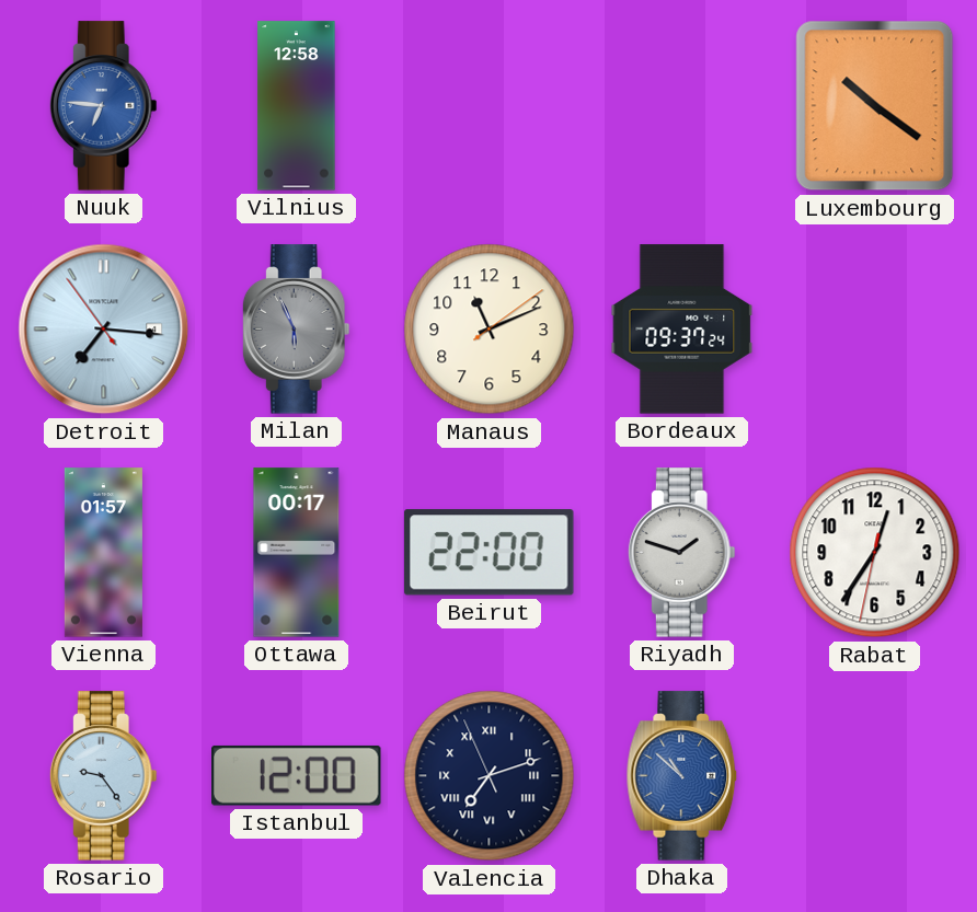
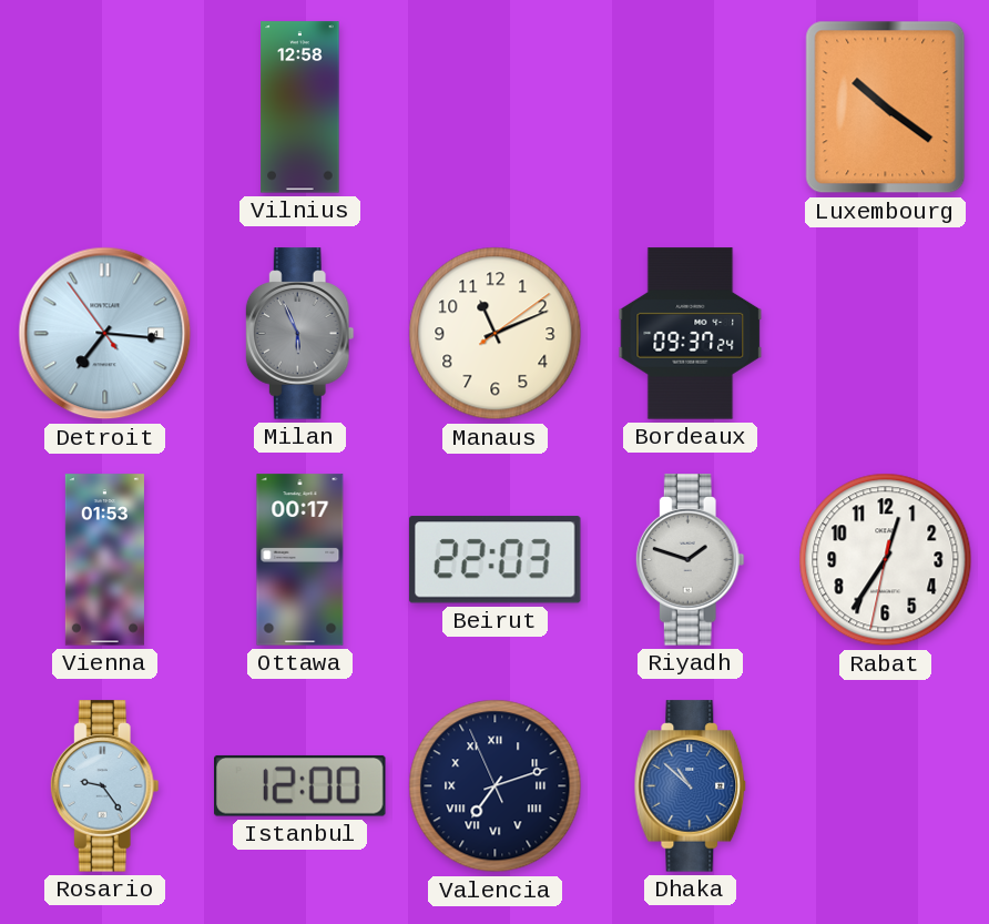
Nuuk: 6:46 -> none
Vienna: 01:57 -> 01:53
Beirut: 22:00 -> 22:03
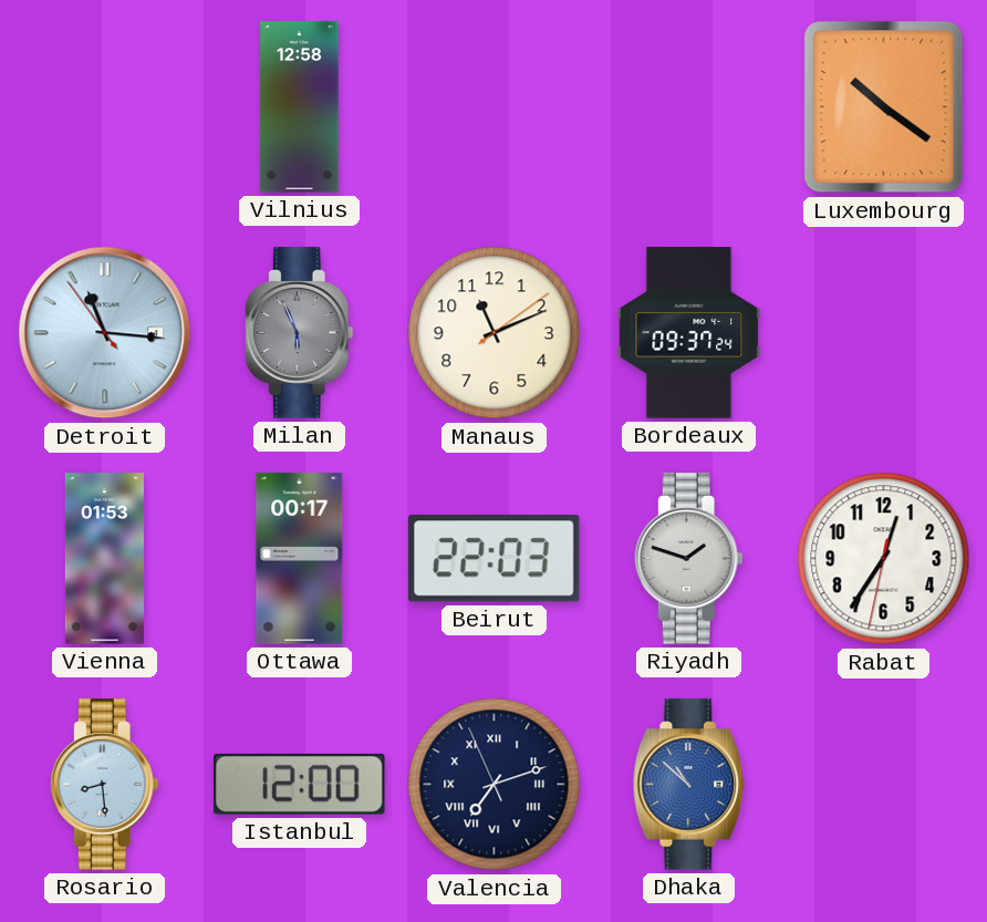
Detroit: 7:15 -> 11:15
Rosario: 9:24 -> 8:29
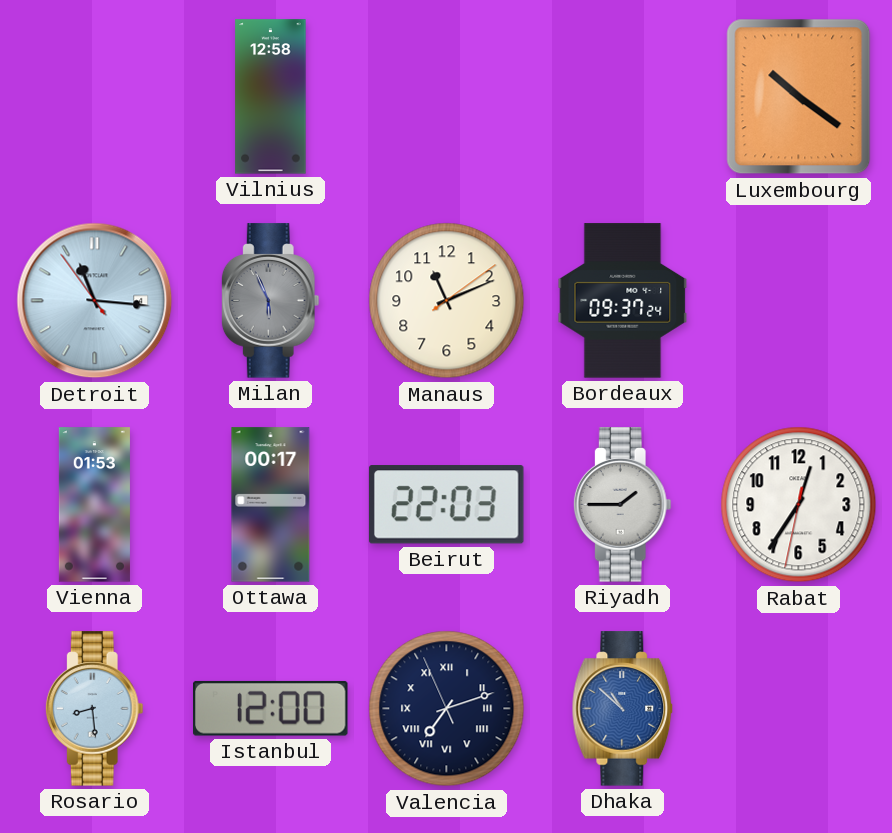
Riyadh: 1:48 -> 1:45
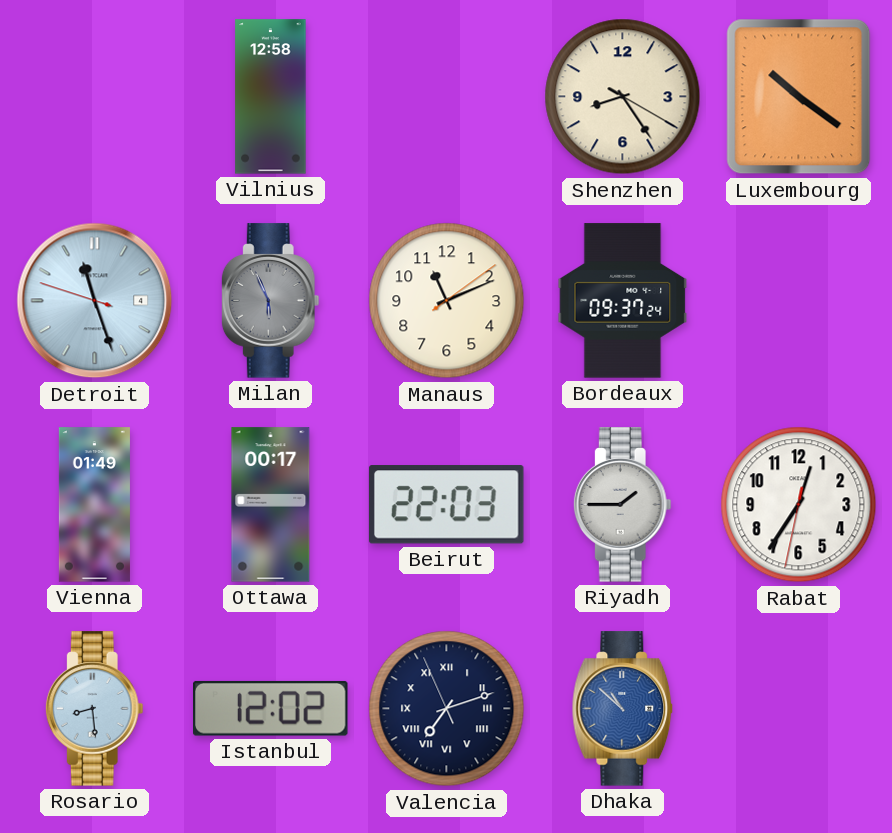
Shenzhen: none -> 8:24
Detroit: 11:15 -> 11:26
Vienna: 01:53 -> 01:49
Istanbul: 12:00 -> 12:02
